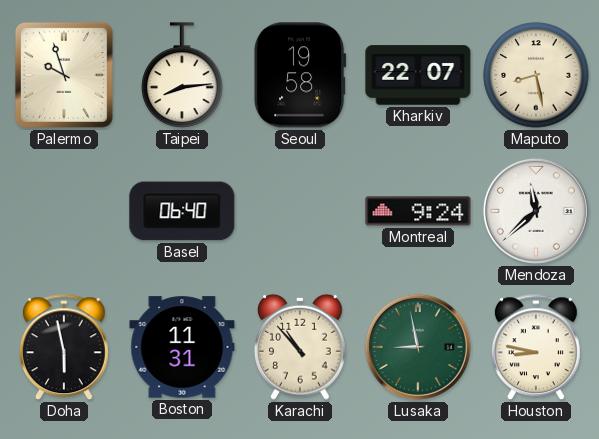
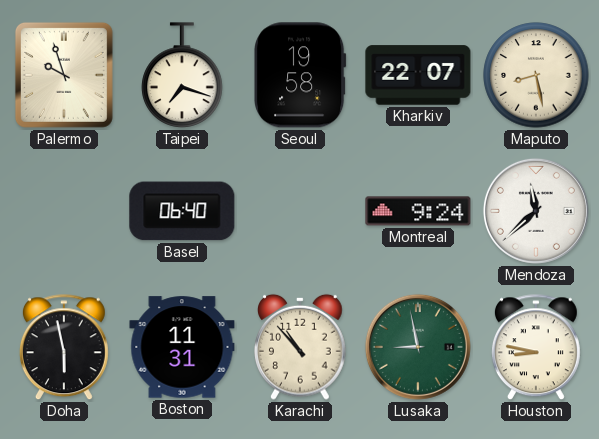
Taipei: 8:14 -> 7:18
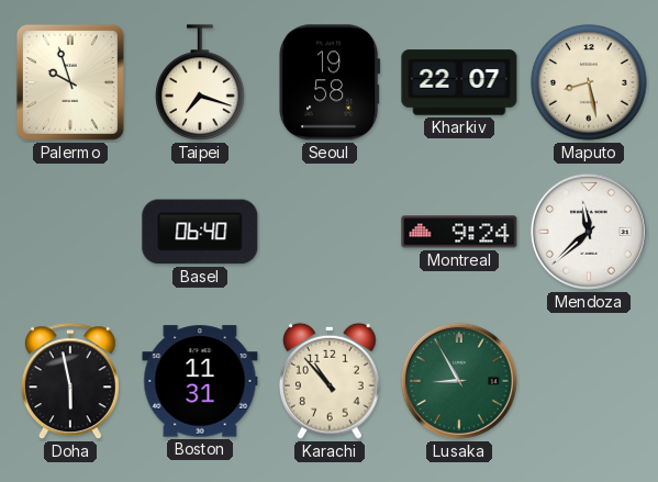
Lusaka: 8:58 -> 8:55
Houston: 8:47 -> none
